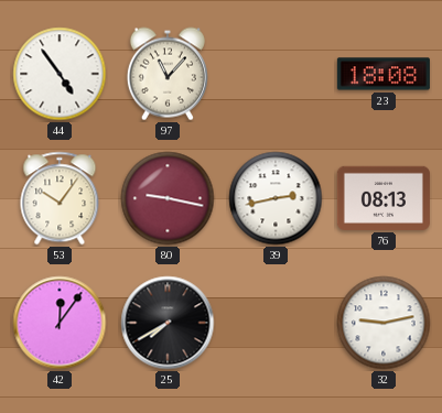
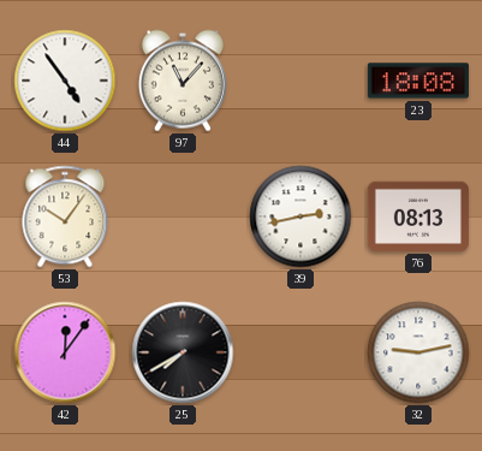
80: 9:17 -> none
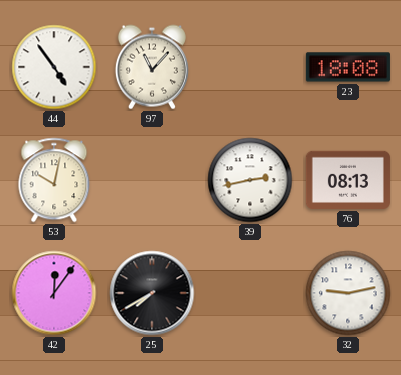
53: 10:06 -> 10:02
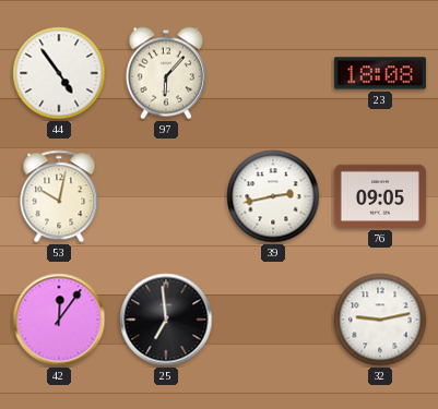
97: 11:07 -> 6:07
76: 08:13 -> 09:05
25: 7:40 -> 6:59
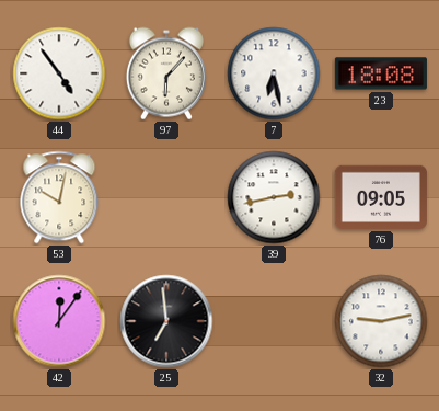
7: none -> 6:28
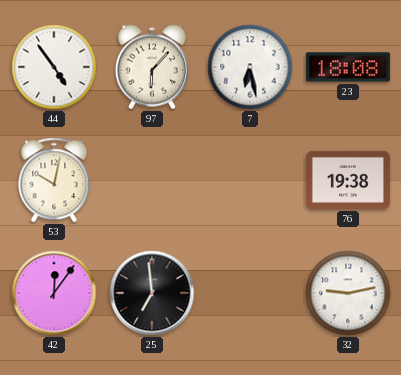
39: 2:43 -> none
76: 09:05 -> 19:38
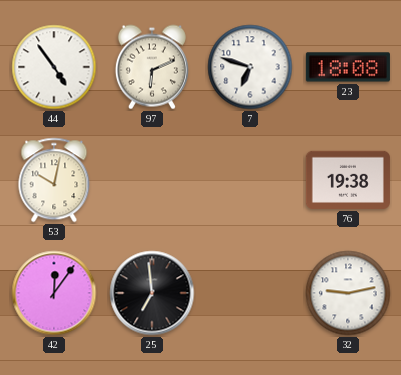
97: 6:07 -> 6:11
7: 6:28 -> 6:48
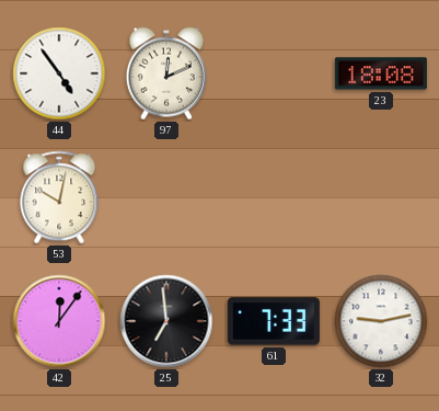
97: 6:11 -> 12:11
7: 6:48 -> none
76: 19:38 -> none
61: none -> 7:33
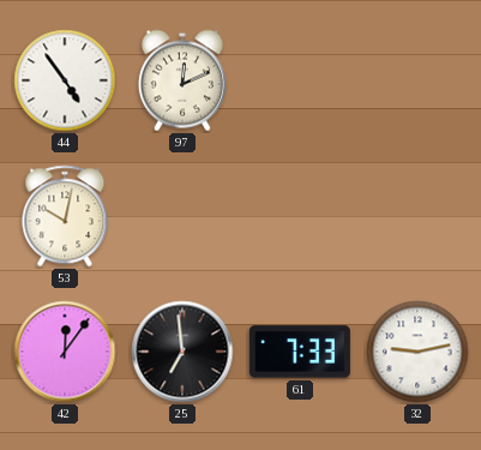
23: 18:08 -> none
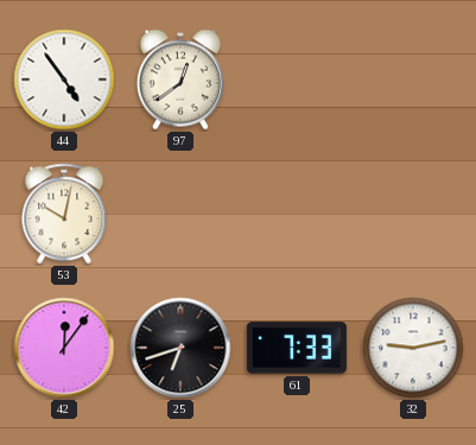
97: 12:11 -> 12:39
25: 6:59 -> 6:42
